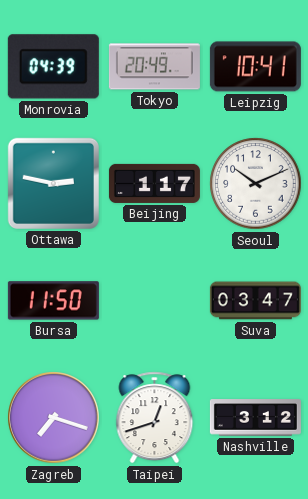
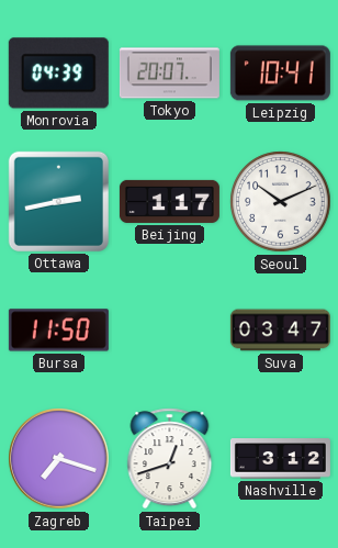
Tokyo: 20:49 -> 20:07
Ottawa: 2:47 -> 2:43
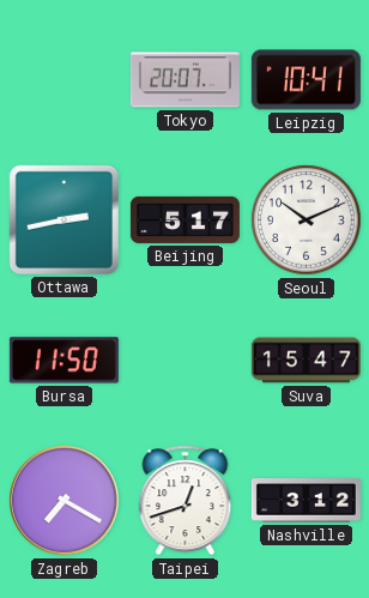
Monrovia: 04:39 -> none
Beijing: 1:17 -> 5:17
Suva: 03:47 -> 15:47
Zagreb: 7:18 -> 7:20
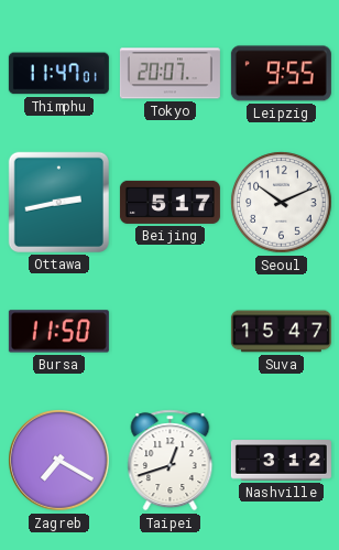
Thimphu: none -> 11:47
Leipzig: 10:41 -> 9:55
